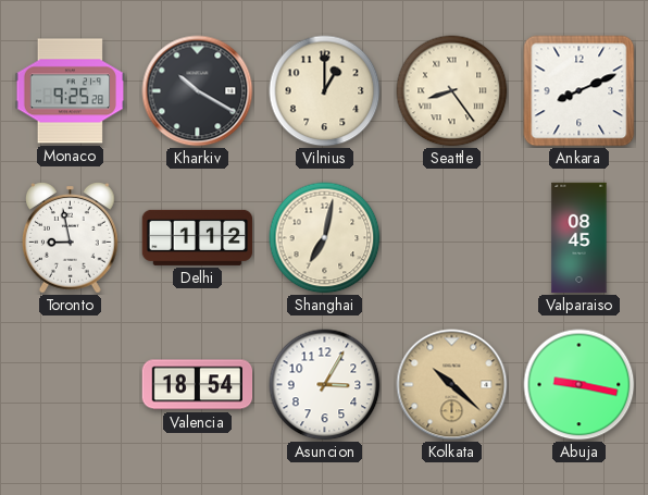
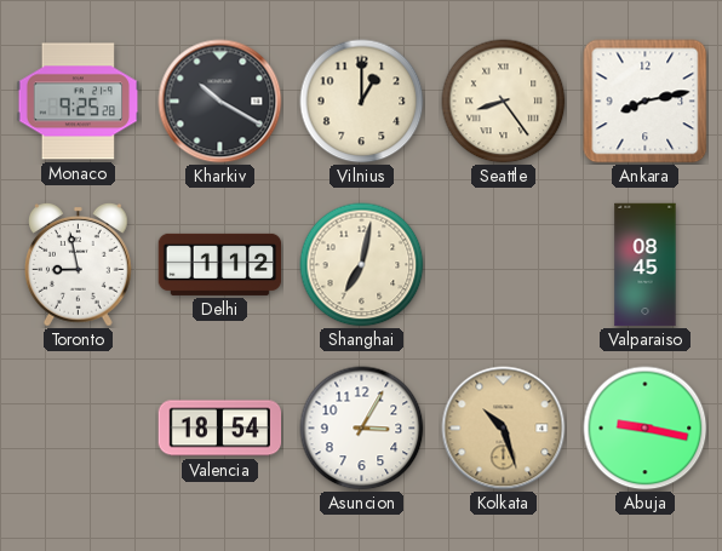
Ankara: 8:11 -> 8:13
Kolkata: 10:22 -> 10:27
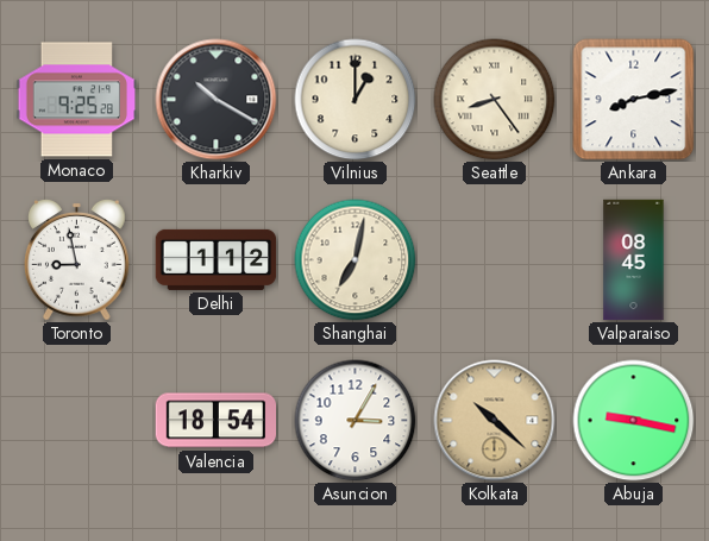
Kolkata: 10:27 -> 10:22
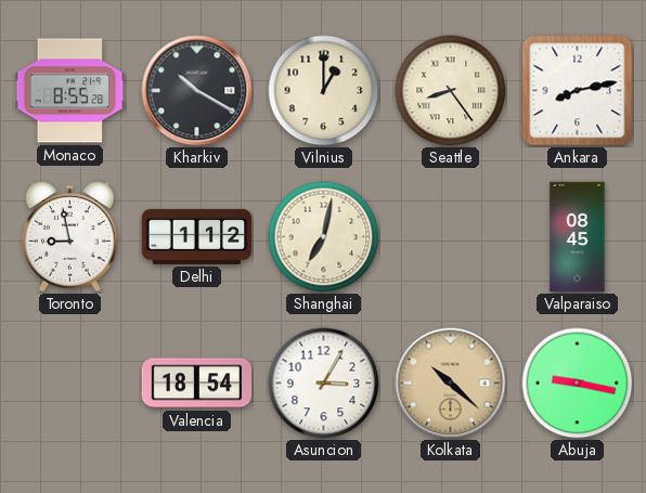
Monaco: 9:25 -> 8:55
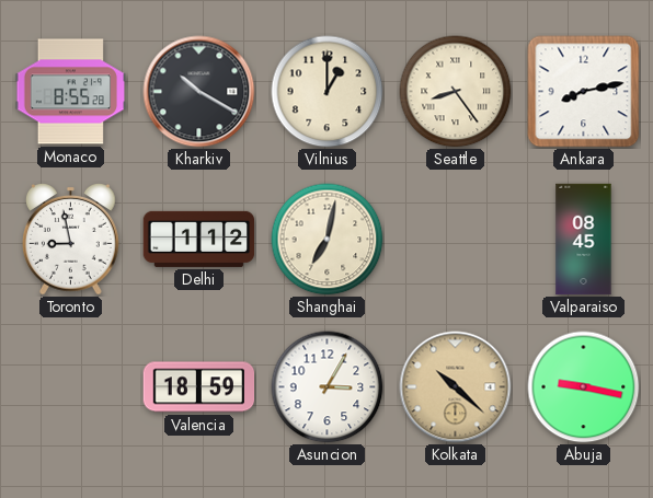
Valencia: 18:54 -> 18:59
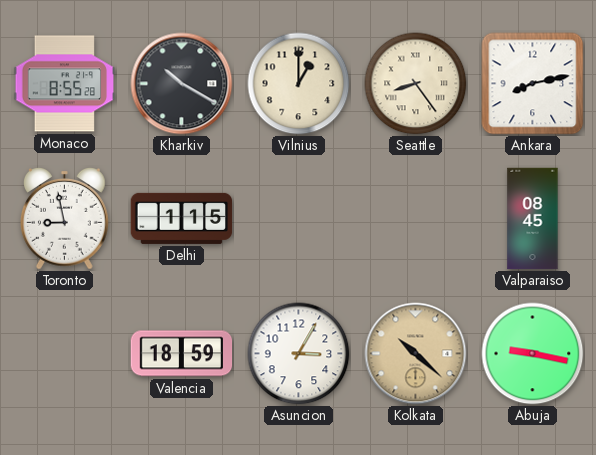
Delhi: 1:12 -> 1:15
Shanghai: 7:02 -> none
